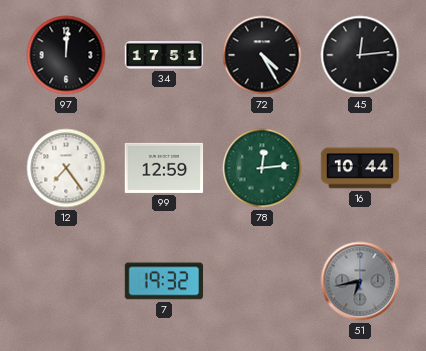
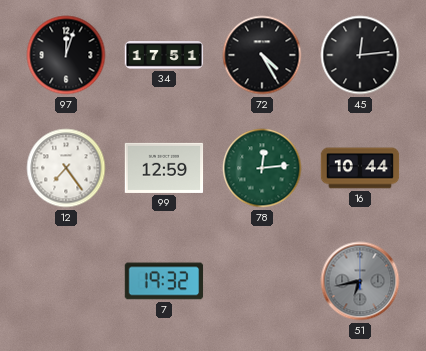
97: 12:01 -> 12:03
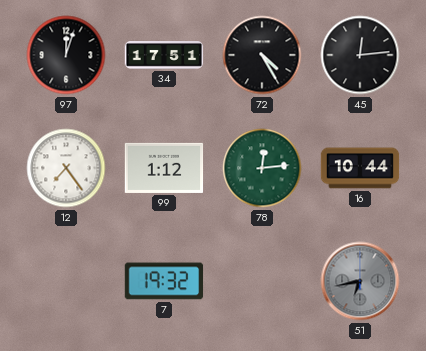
99: 12:59 -> 1:12
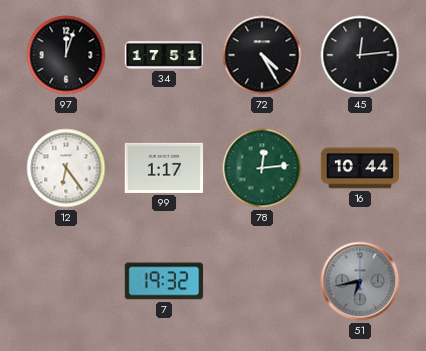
12: 7:24 -> 6:24
99: 1:12 -> 1:17
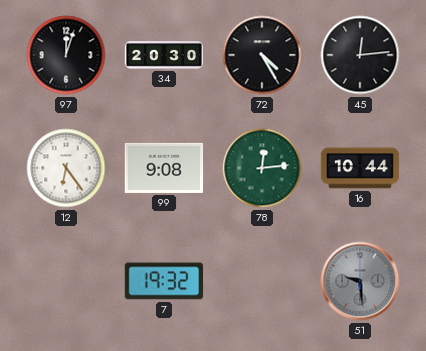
34: 17:51 -> 20:30
99: 1:17 -> 9:08
51: 6:43 -> 9:29
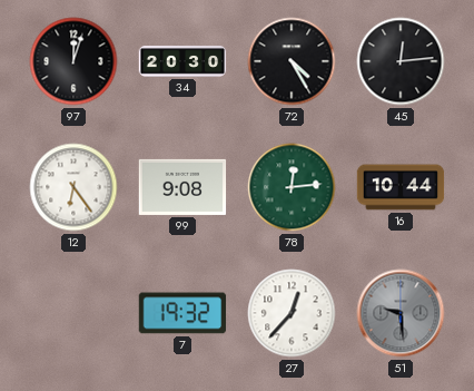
27: none -> 12:37
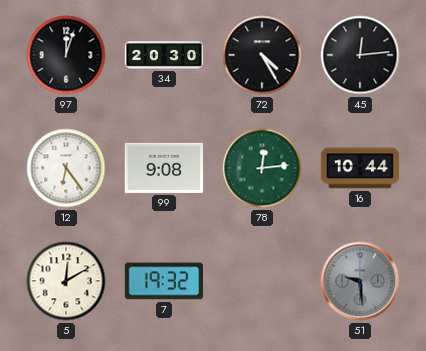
5: none -> 12:10
27: 12:37 -> none
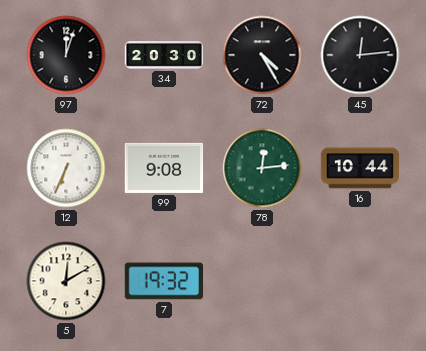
12: 6:24 -> 6:34
51: 9:29 -> none
